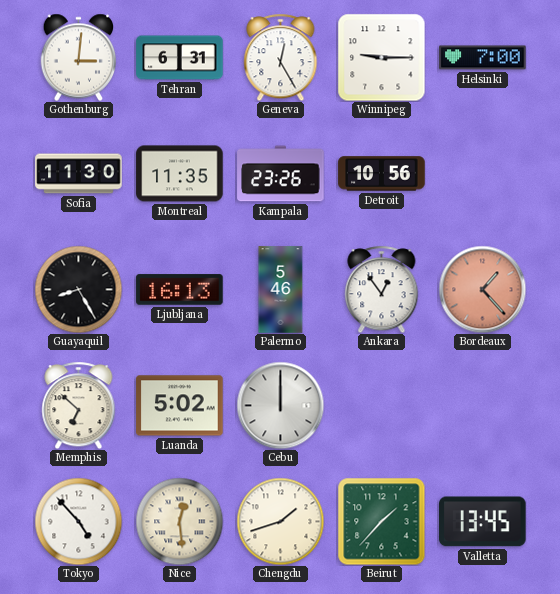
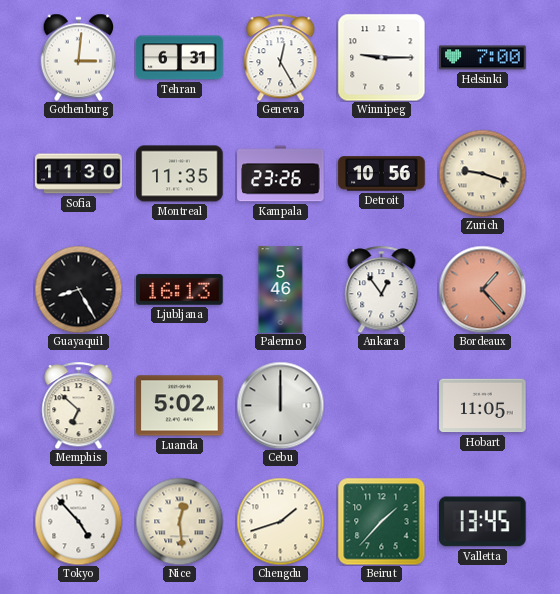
Zurich: none -> 9:18
Hobart: none -> 11:05
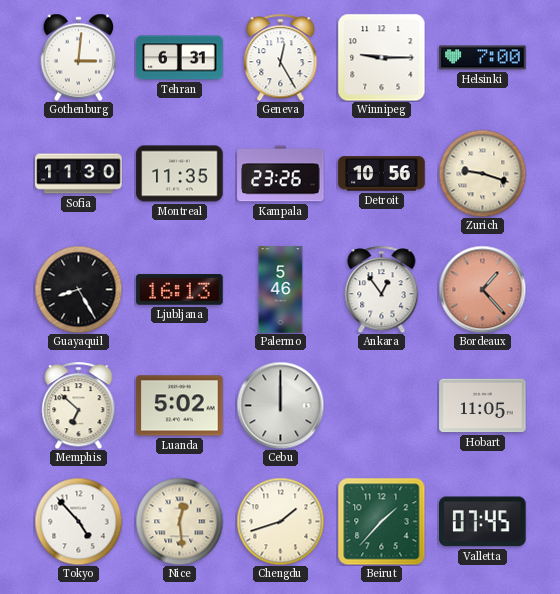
Valletta: 13:45 -> 07:45
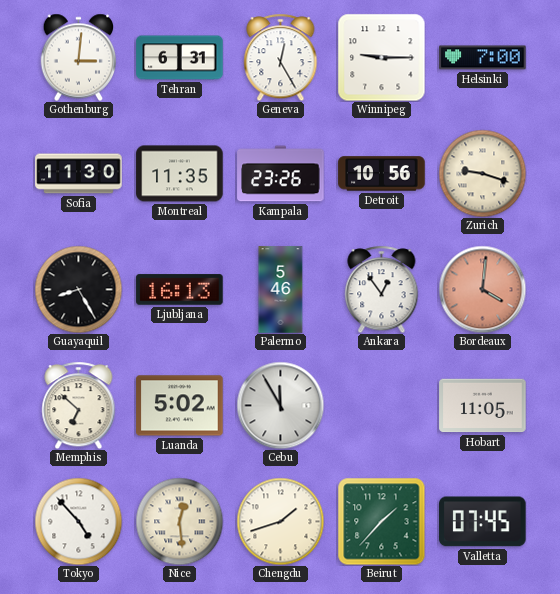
Bordeaux: 1:23 -> 4:01
Cebu: 12:00 -> 11:55
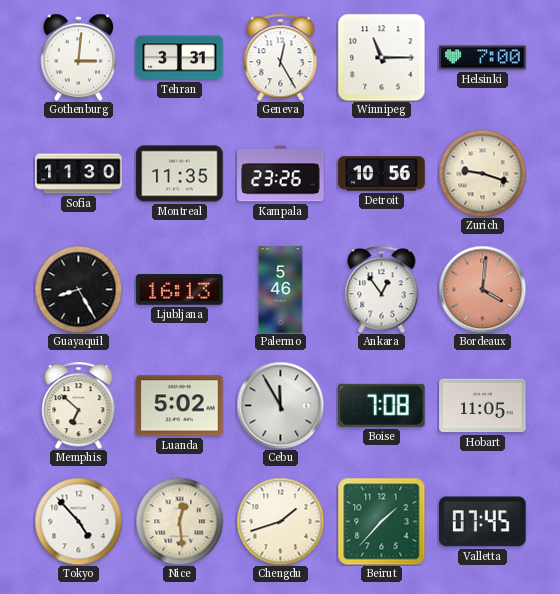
Tehran: 6:31 -> 3:31
Winnipeg: 9:15 -> 11:15
Boise: none -> 7:08
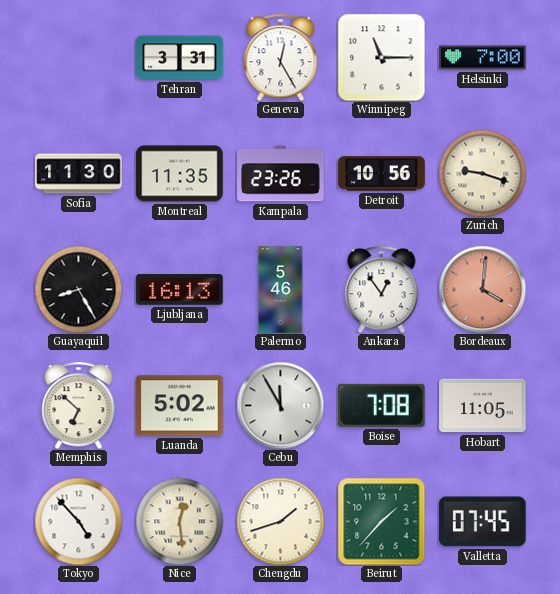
Gothenburg: 3:01 -> none
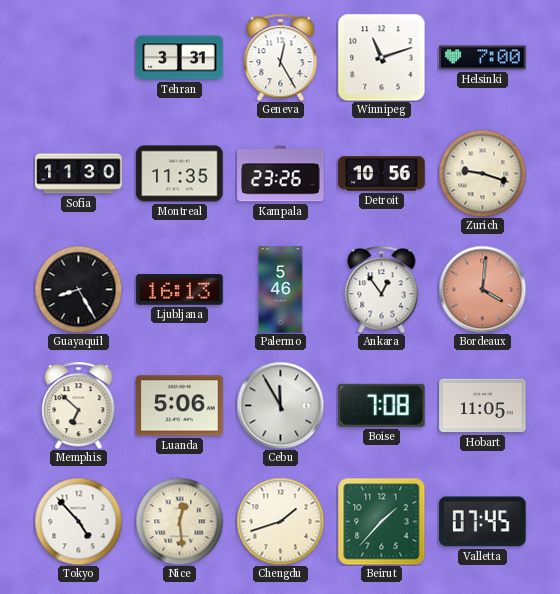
Winnipeg: 11:15 -> 11:12
Luanda: 5:02 -> 5:06
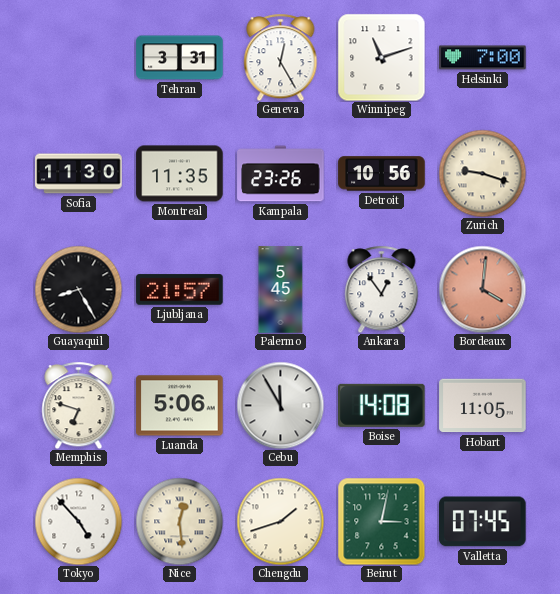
Ljubljana: 16:13 -> 21:57
Palermo: 5:46 -> 5:45
Memphis: 6:52 -> 6:48
Boise: 7:08 -> 14:08
Beirut: 1:37 -> 3:02
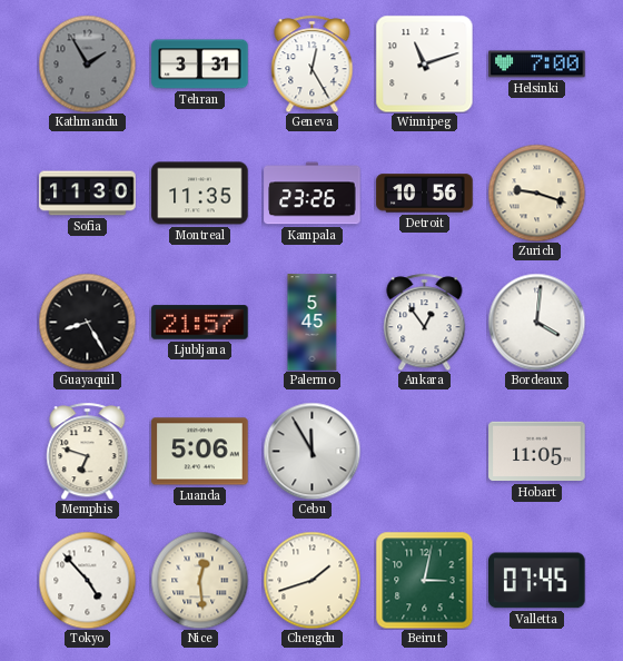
Kathmandu: none -> 1:55
Bordeaux dial: salmon -> white
Boise: 14:08 -> none
